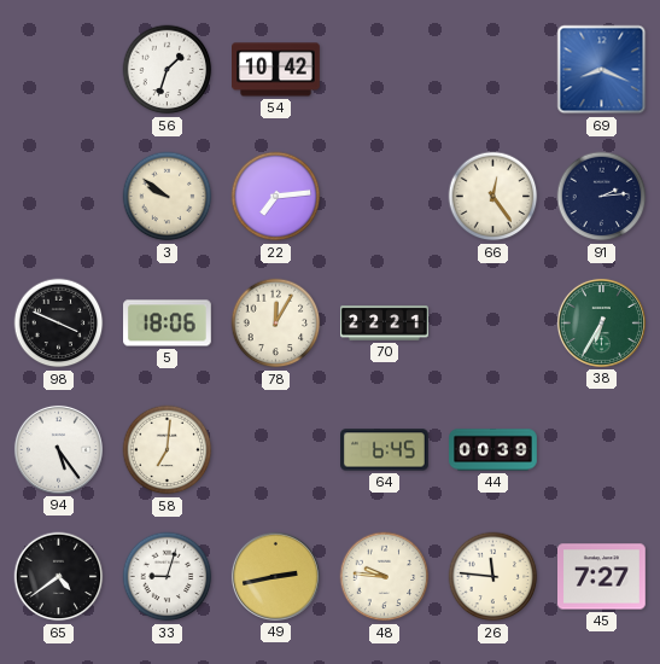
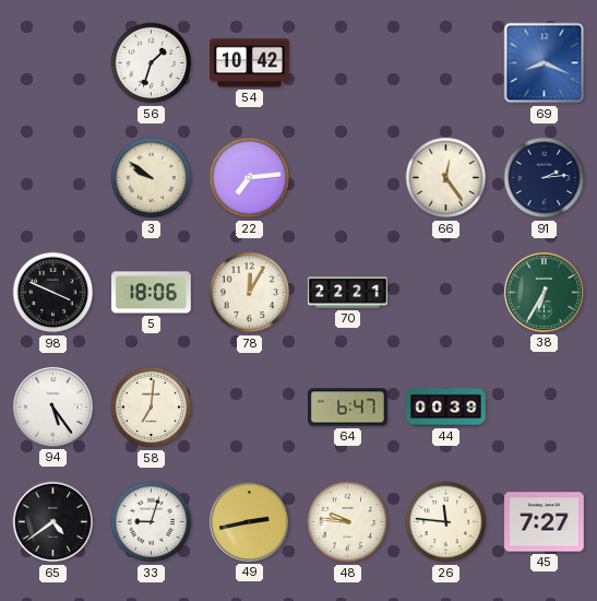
64: 6:45 -> 6:47
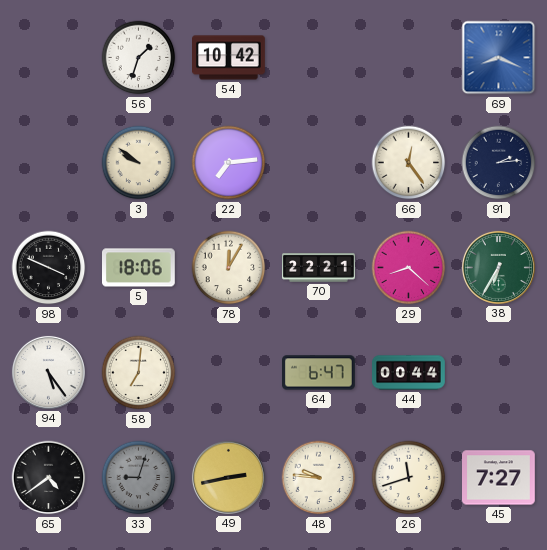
29: none -> 8:22
44: 00:39 -> 00:44
33 dial: white -> grey
26: 11:46 -> 11:42
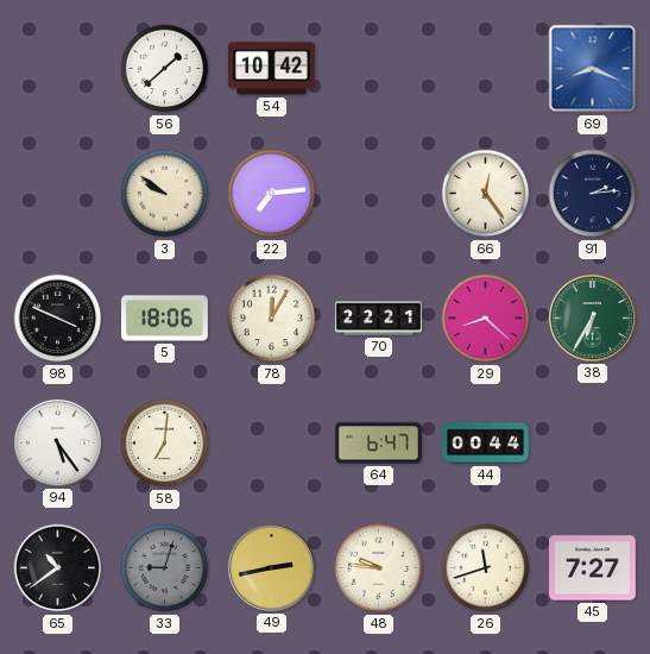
56: 1:33 -> 1:38
65: 4:39 -> 10:39
